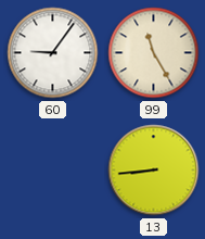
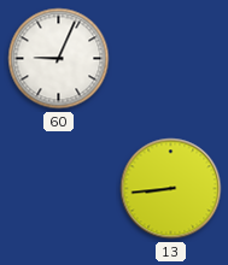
60: 9:06 -> 9:04
99: 11:25 -> none
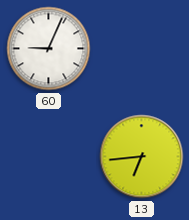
13: 8:44 -> 6:44
